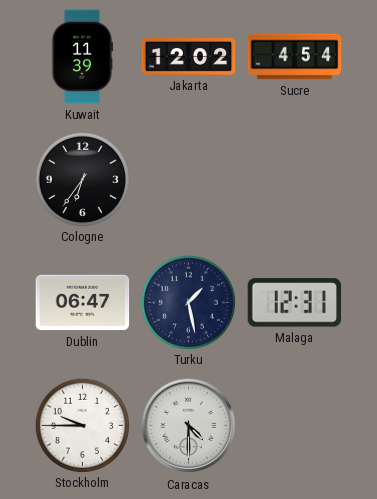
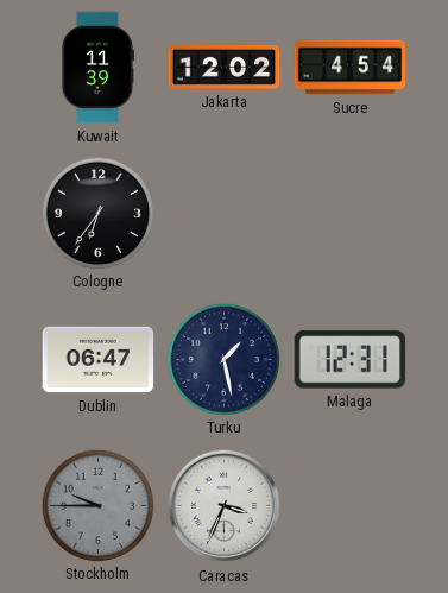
Stockholm dial: white -> grey
Caracas: 4:30 -> 3:34
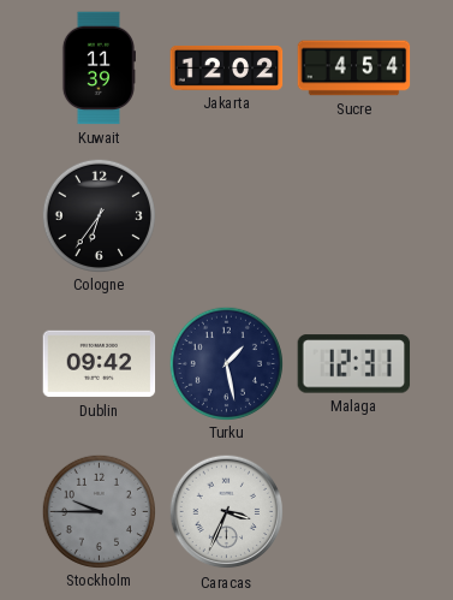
Dublin: 06:47 -> 09:42
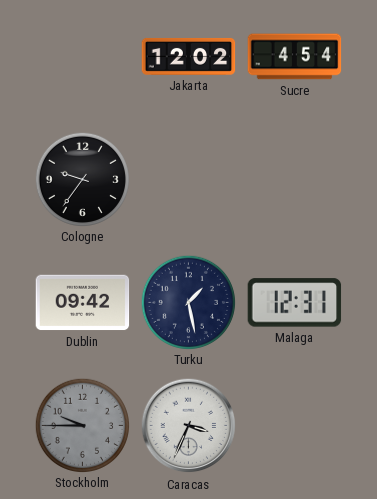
Kuwait: 11:39 -> none
Cologne: 6:36 -> 9:36
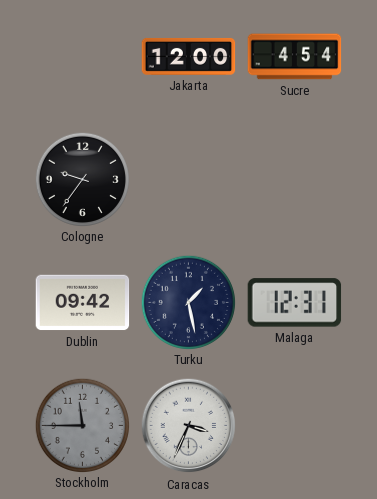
Jakarta: 12:02 -> 12:00
Stockholm: 9:45 -> 11:45
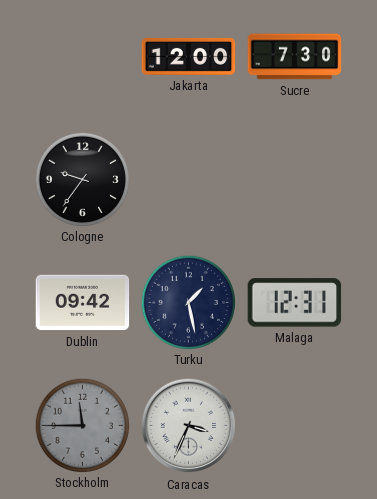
Sucre: 4:54 -> 7:30
